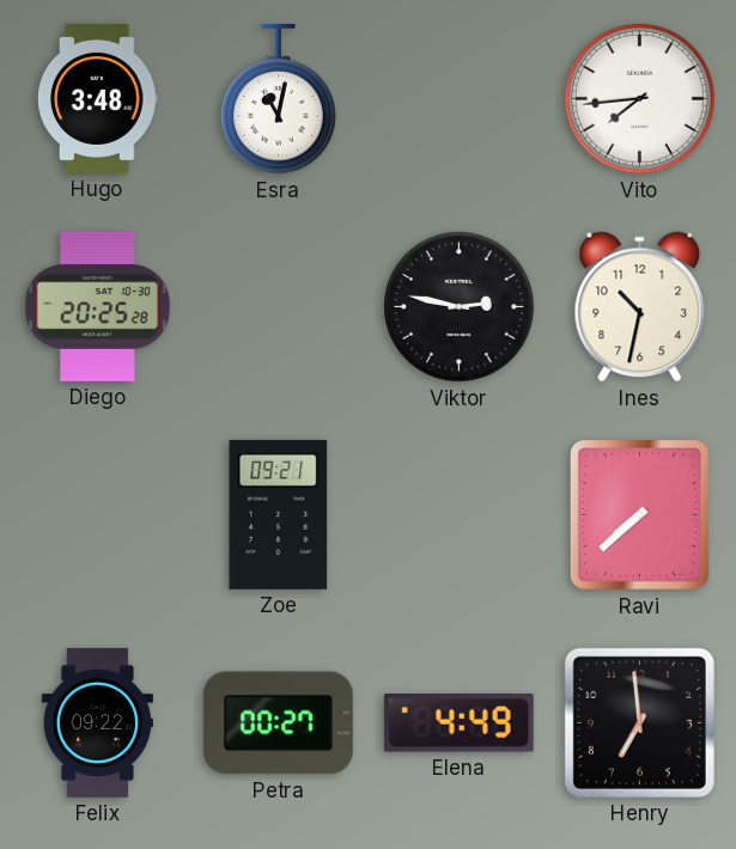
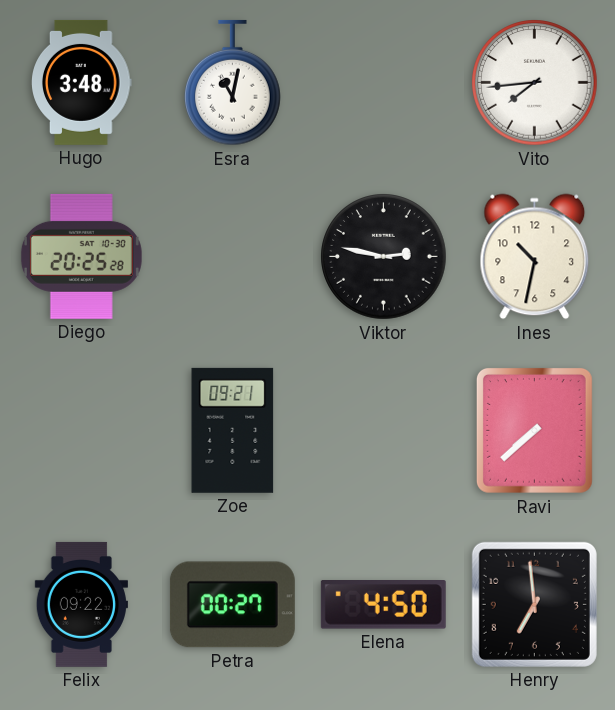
Elena: 4:49 -> 4:50
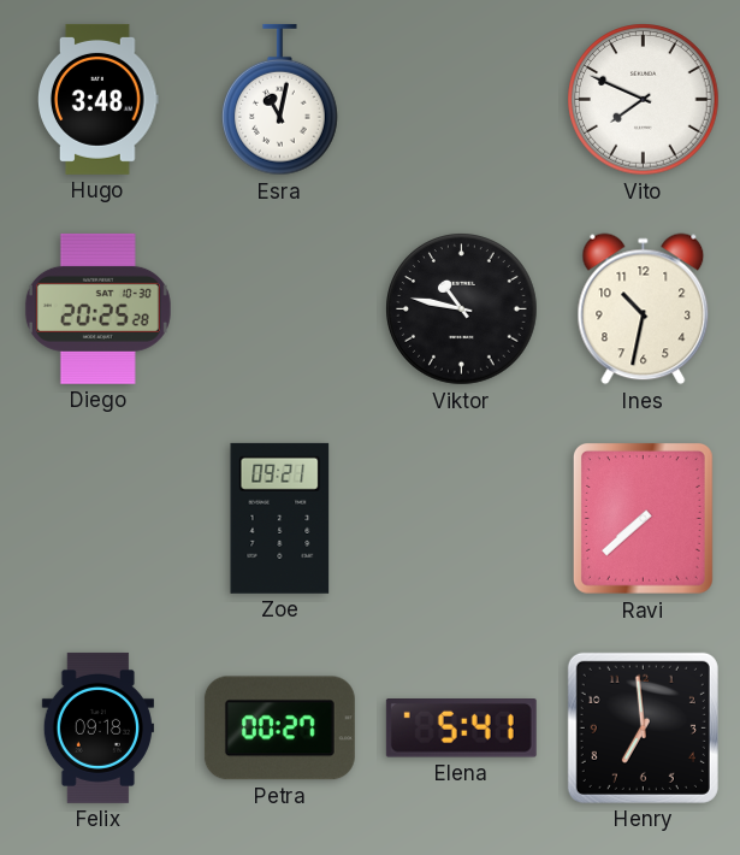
Vito: 7:44 -> 7:49
Viktor: 2:47 -> 10:47
Felix: 09:22 -> 09:18
Elena: 4:50 -> 5:41
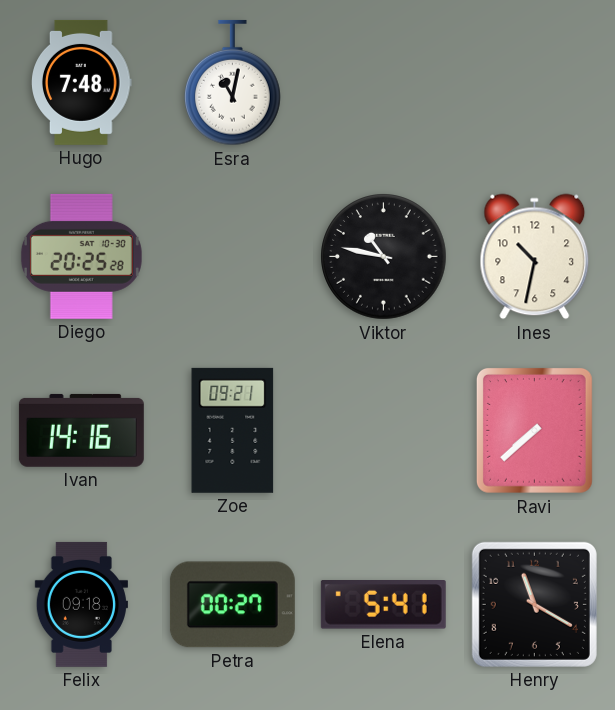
Hugo: 3:48 -> 7:48
Vito: 7:49 -> none
Ivan: none -> 14:16
Henry: 6:59 -> 11:20
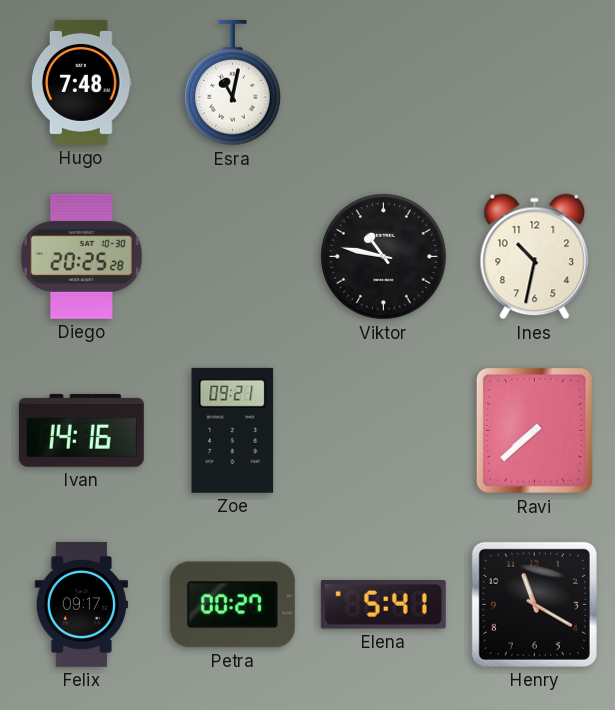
Felix: 09:18 -> 09:17
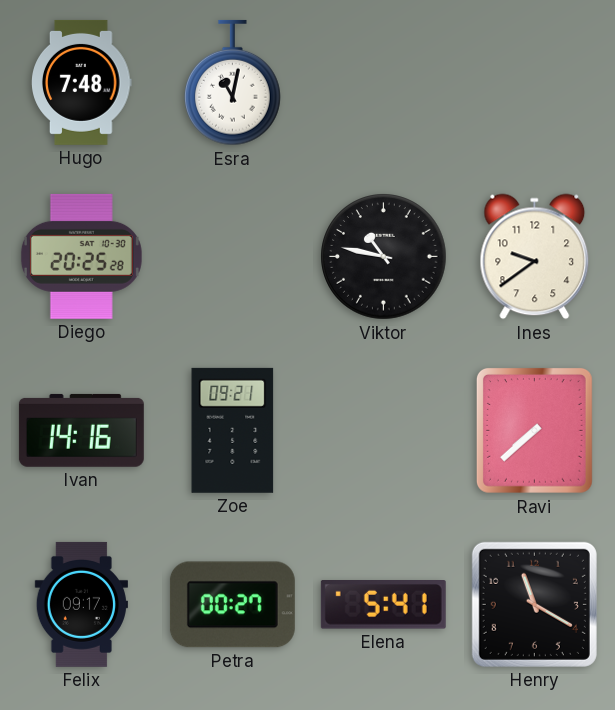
Ines: 10:32 -> 9:39
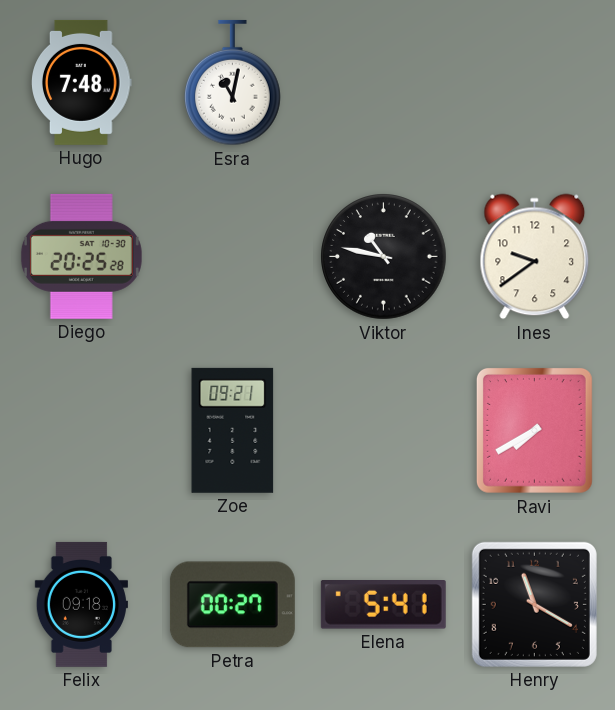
Ivan: 14:16 -> none
Ravi: 7:38 -> 7:40
Felix: 09:17 -> 09:18
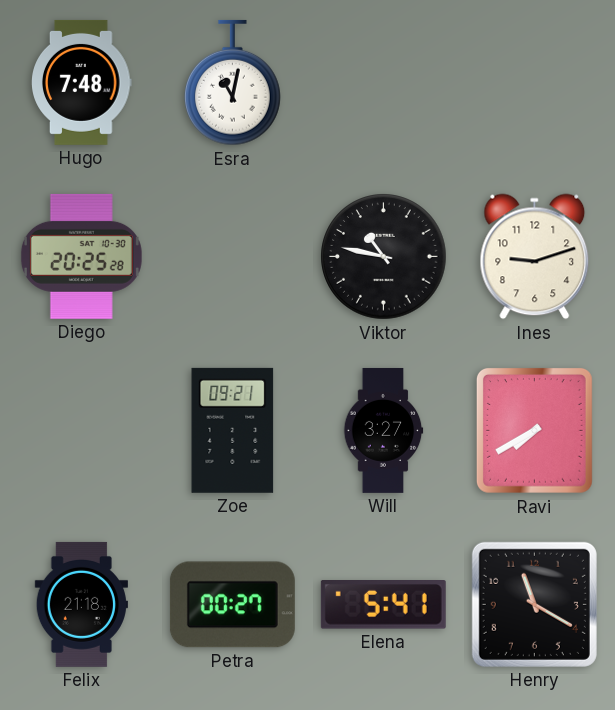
Ines: 9:39 -> 9:12
Will: none -> 3:27
Felix: 09:18 -> 21:18
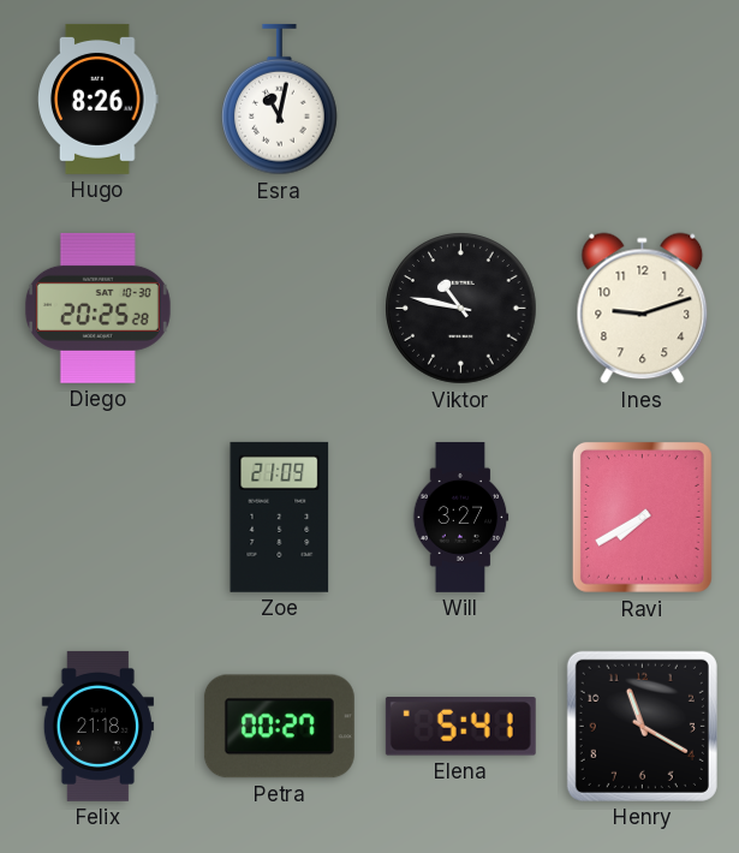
Hugo: 7:48 -> 8:26
Zoe: 09:21 -> 21:09
